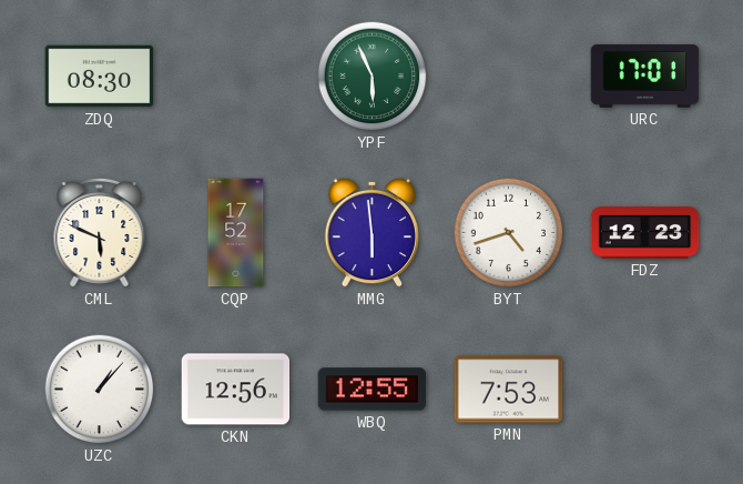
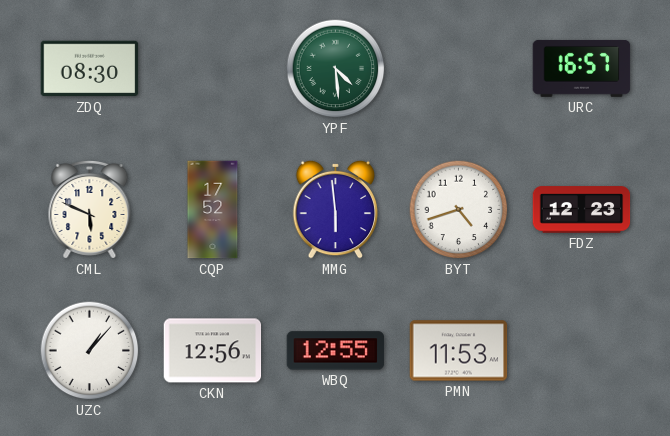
YPF: 5:56 -> 4:29
URC: 17:01 -> 16:57
PMN: 7:53 -> 11:53
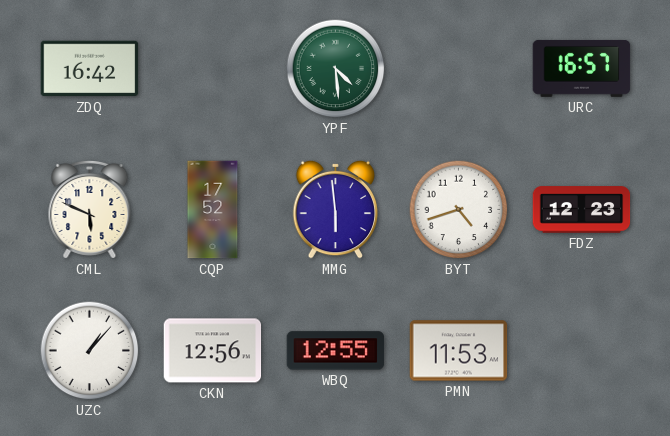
ZDQ: 08:30 -> 16:42
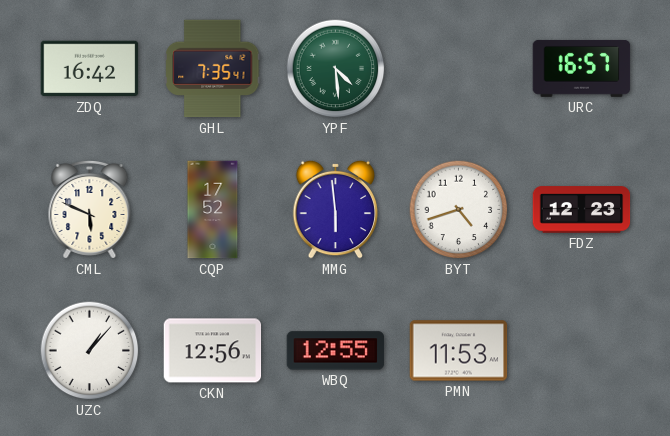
GHL: none -> 7:35
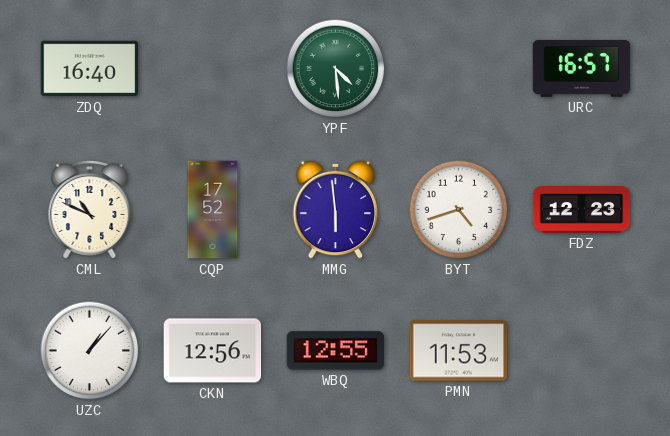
ZDQ: 16:42 -> 16:40
GHL: 7:35 -> none
CML: 5:49 -> 10:49
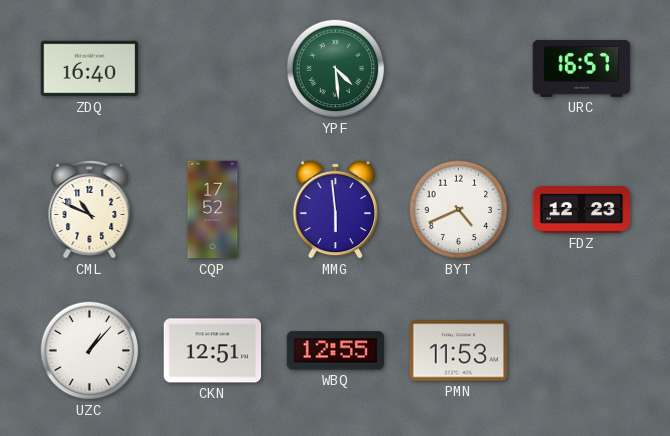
BYT: 4:42 -> 4:41
CKN: 12:56 -> 12:51
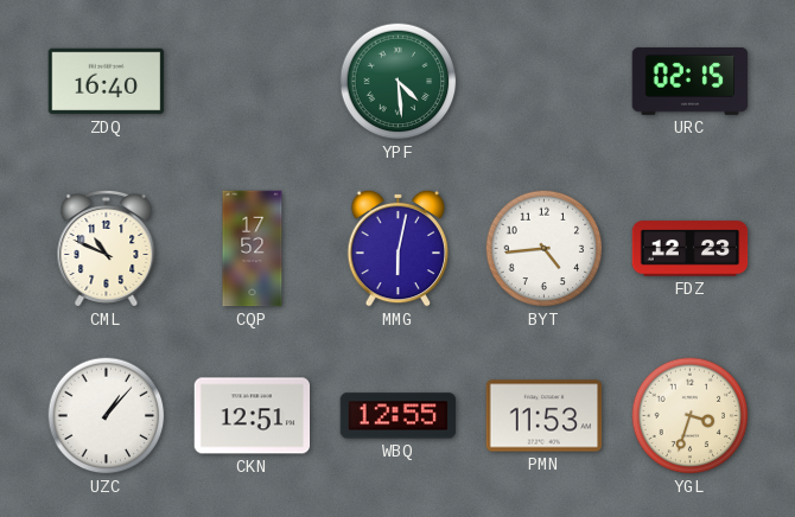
URC: 16:57 -> 02:15
MMG: 5:59 -> 6:02
BYT: 4:41 -> 4:44
YGL: none -> 3:33
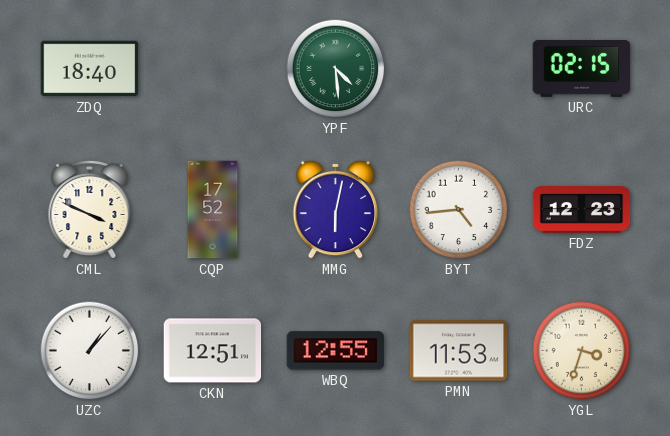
ZDQ: 16:40 -> 18:40
CML: 10:49 -> 3:49
